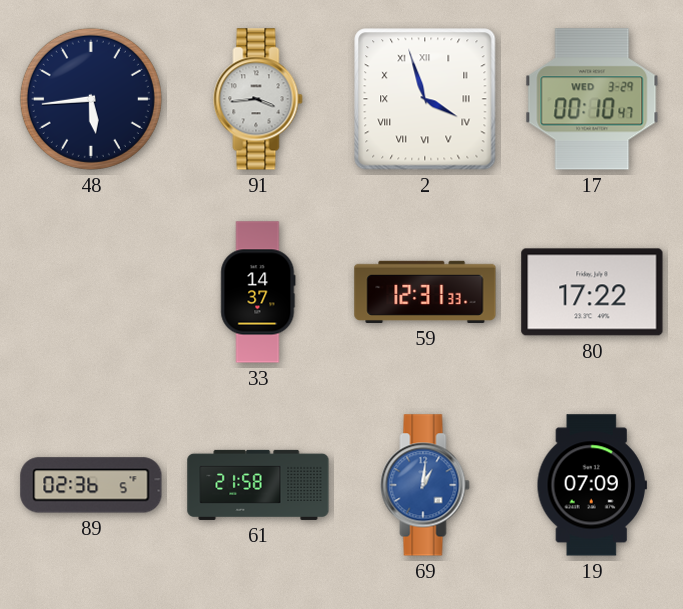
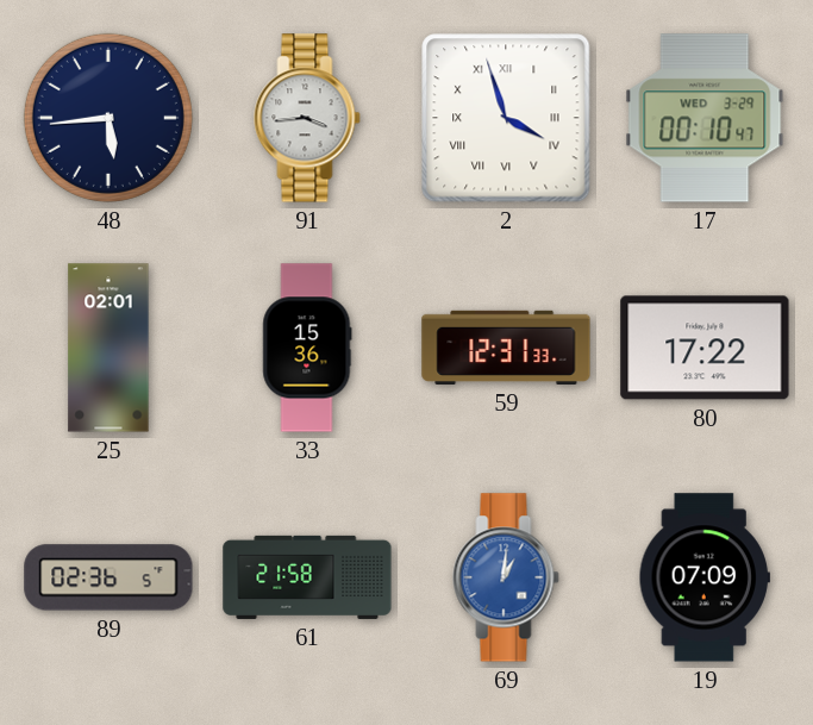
25: none -> 02:01
33: 14:37 -> 15:36
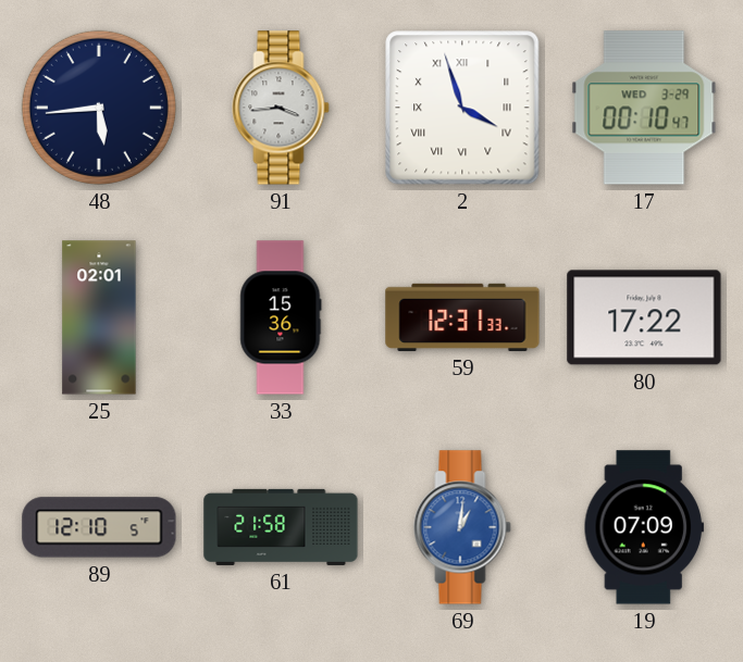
89: 02:36 -> 12:10
